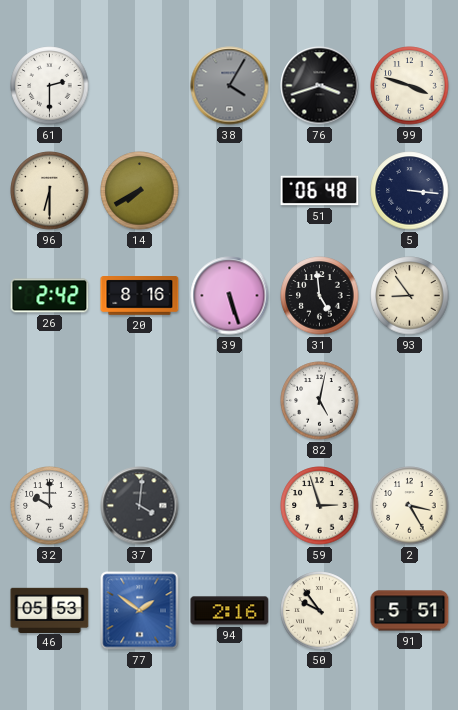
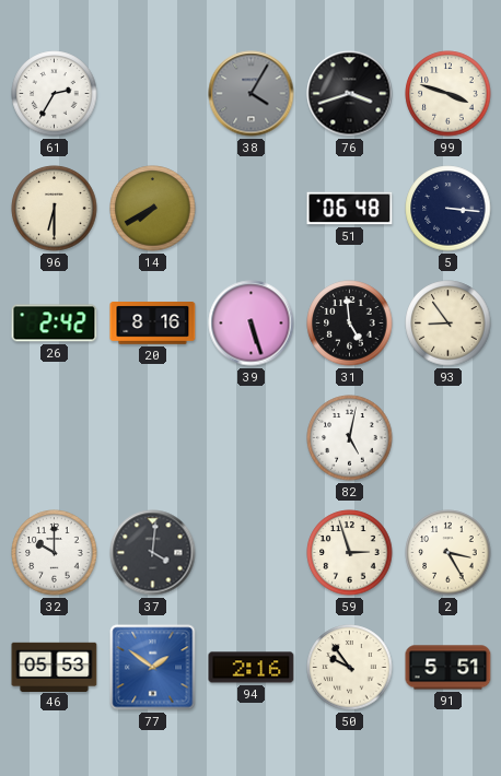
61: 2:30 -> 2:35
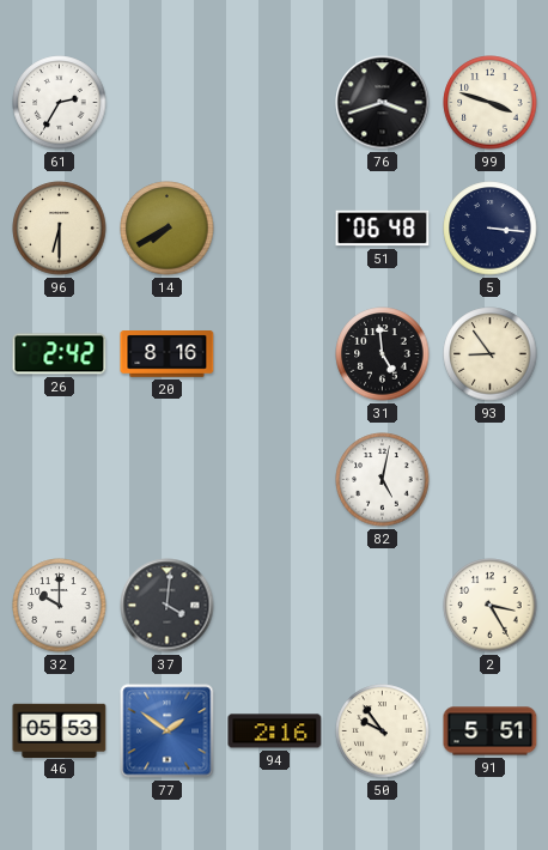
38: 4:05 -> none
39: 5:27 -> none
59: 2:57 -> none
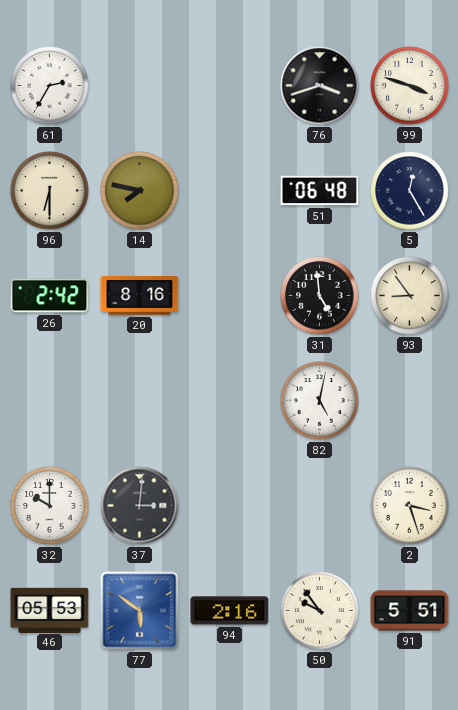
14: 7:40 -> 7:47
5: 3:16 -> 12:25
37: 4:01 -> 3:01
2: 3:25 -> 3:27
77: 1:51 -> 5:51
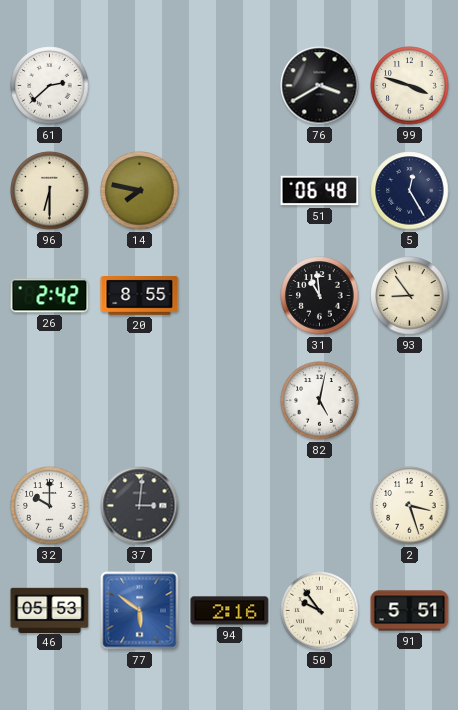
61: 2:35 -> 2:38
76: 3:42 -> 3:40
20: 8:16 -> 8:55
31: 4:59 -> 10:59
